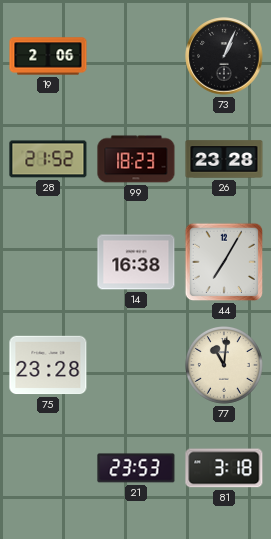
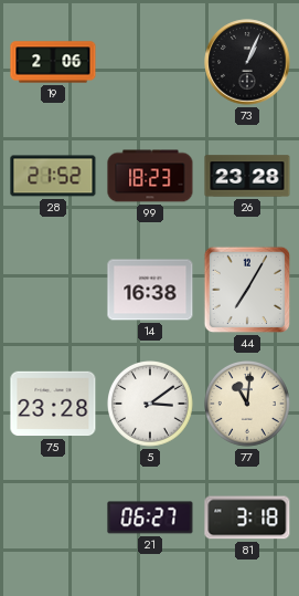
5: none -> 3:09
21: 23:53 -> 06:27
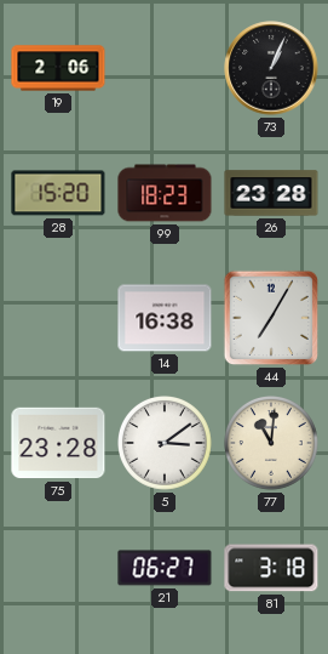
28: 21:52 -> 15:20
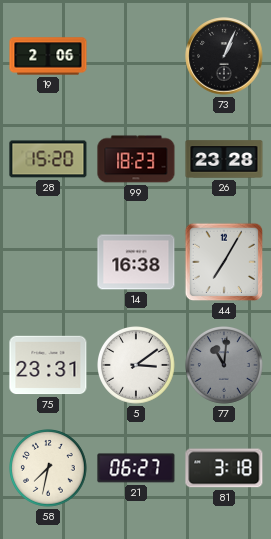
75: 23:28 -> 23:31
77 dial: cream -> grey
58: none -> 7:32
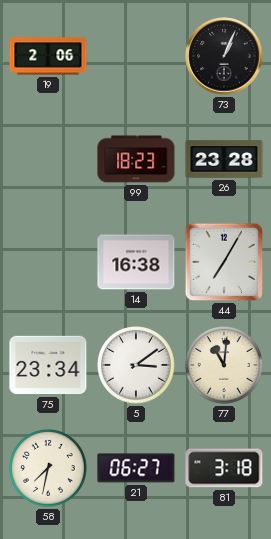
28: 15:20 -> none
75: 23:31 -> 23:34
77 dial: grey -> cream
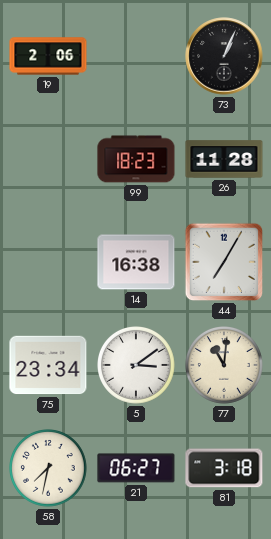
26: 23:28 -> 11:28
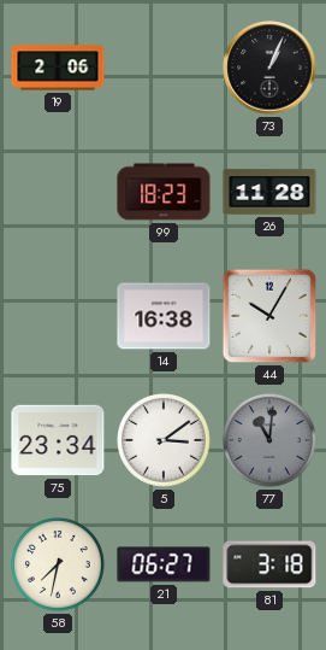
44: 7:05 -> 10:05
77 dial: cream -> grey
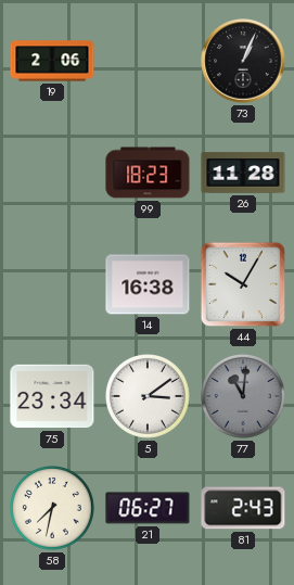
81: 3:18 -> 2:43
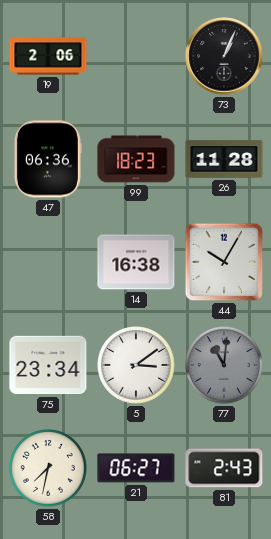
47: none -> 06:36
